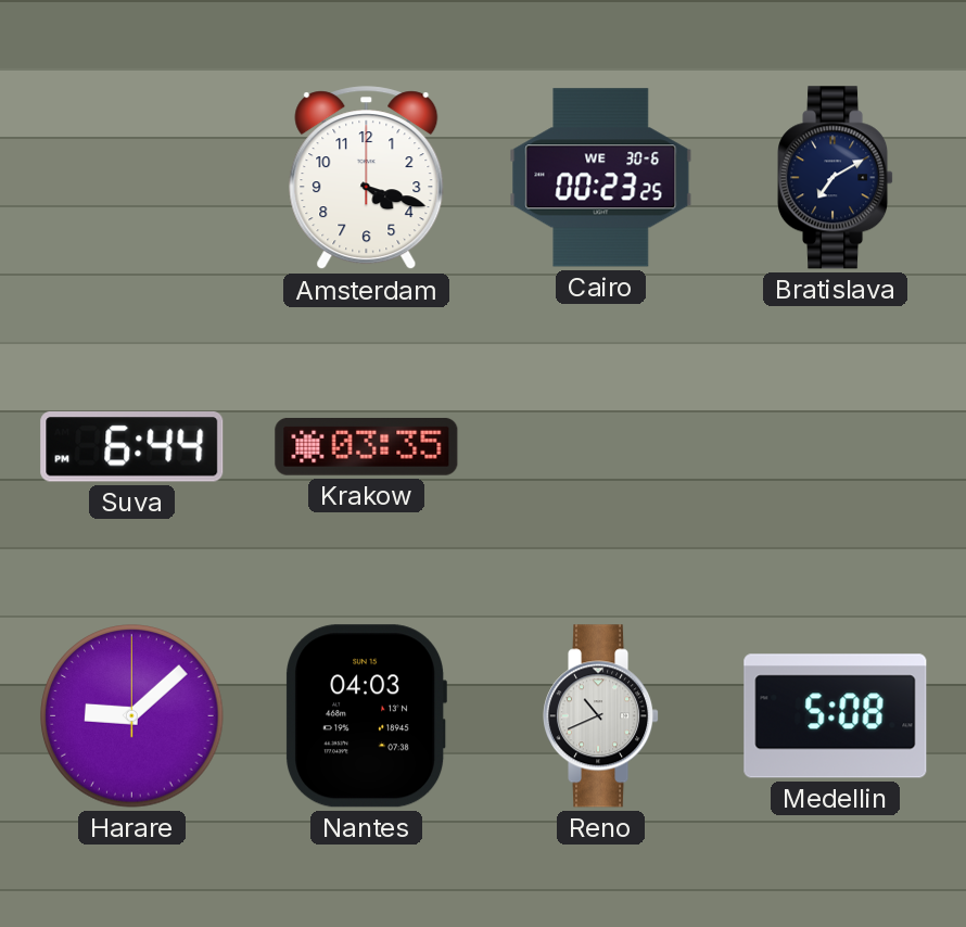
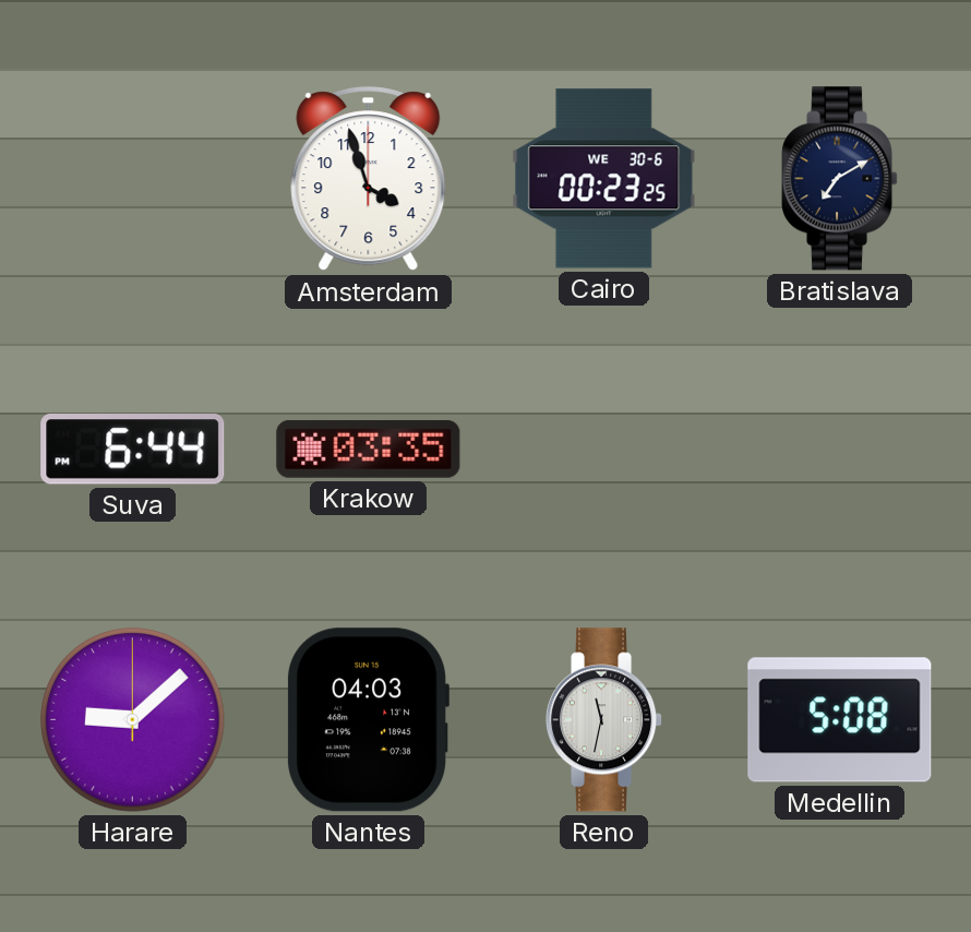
Amsterdam: 4:18 -> 3:57
Reno: 10:41 -> 11:32
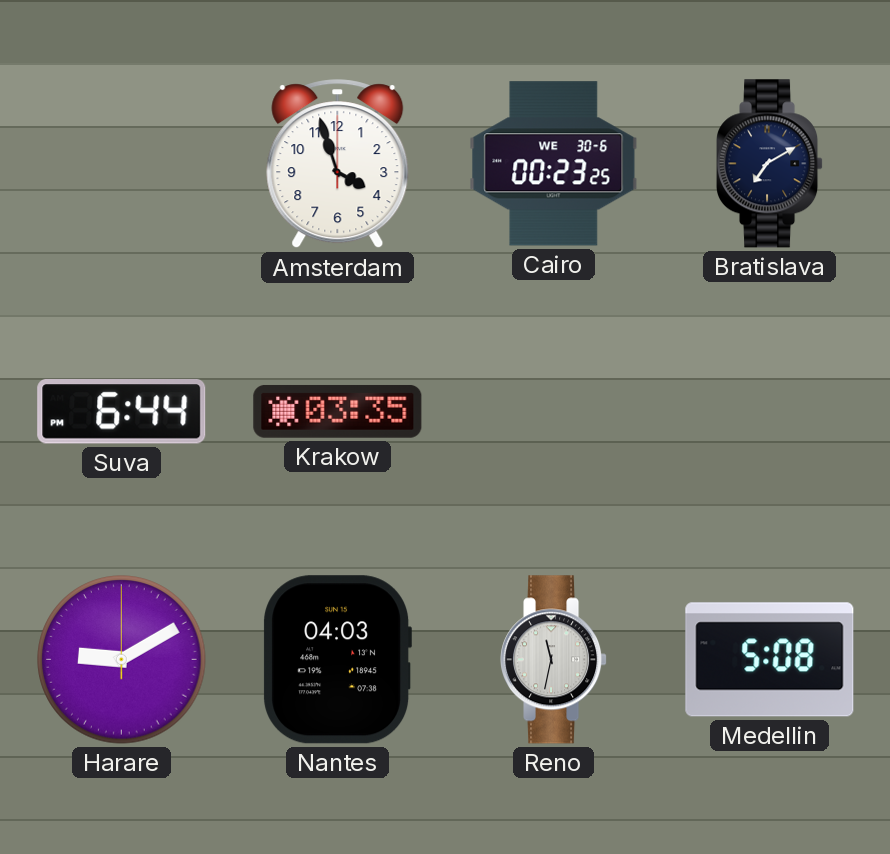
Harare: 9:08 -> 9:10
